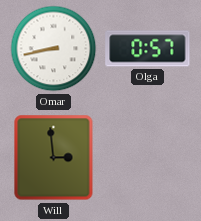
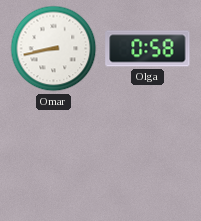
Olga: 0:57 -> 0:58
Will: 2:59 -> none
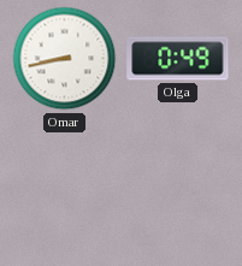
Olga: 0:58 -> 0:49
